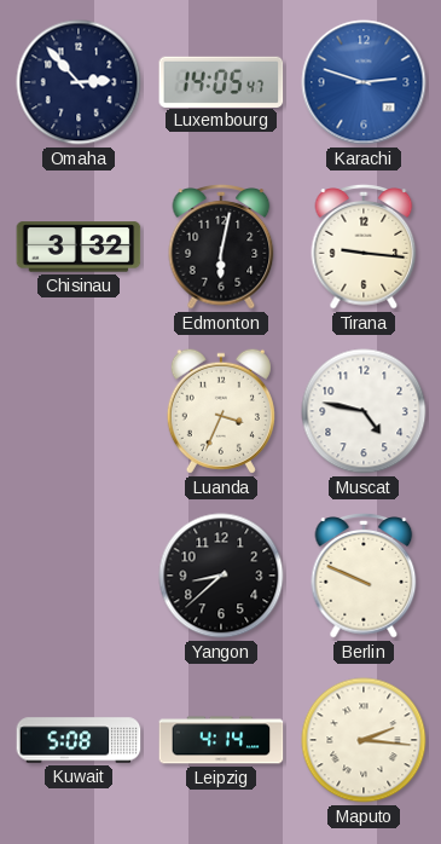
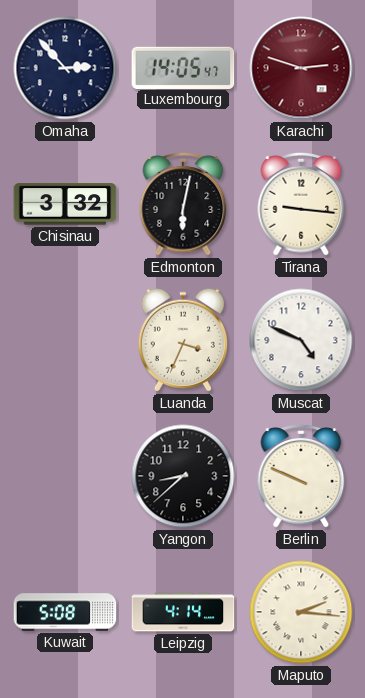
Karachi dial: blue -> burgundy
Muscat: 4:47 -> 4:49
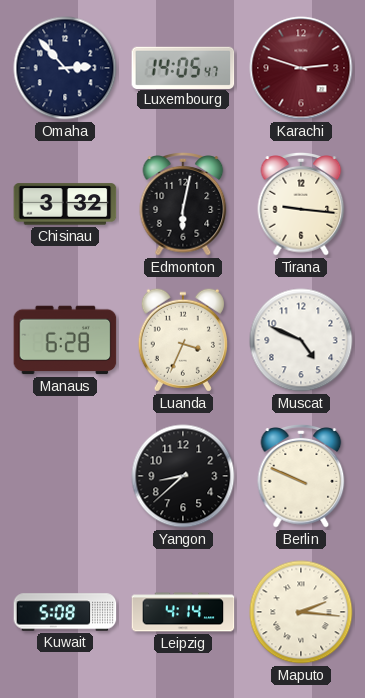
Manaus: none -> 6:28
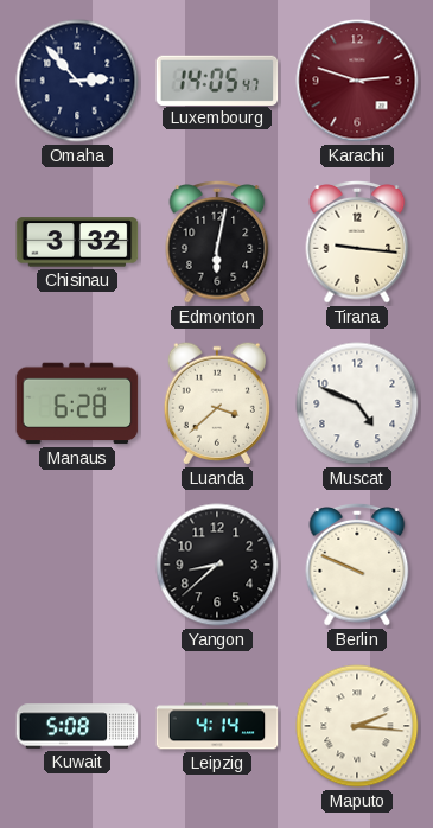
Luanda: 3:34 -> 3:38
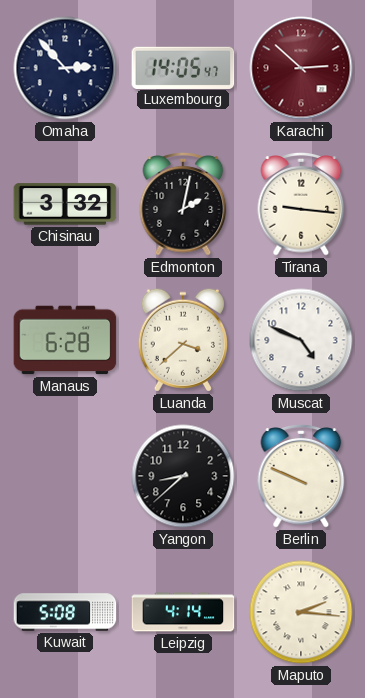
Karachi: 2:48 -> 2:52
Edmonton: 6:02 -> 2:02
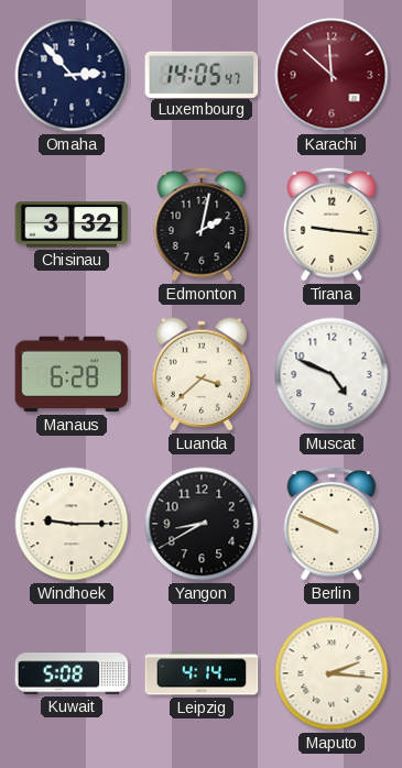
Karachi: 2:52 -> 11:52
Windhoek: none -> 9:15
Yangon: 8:38 -> 8:40
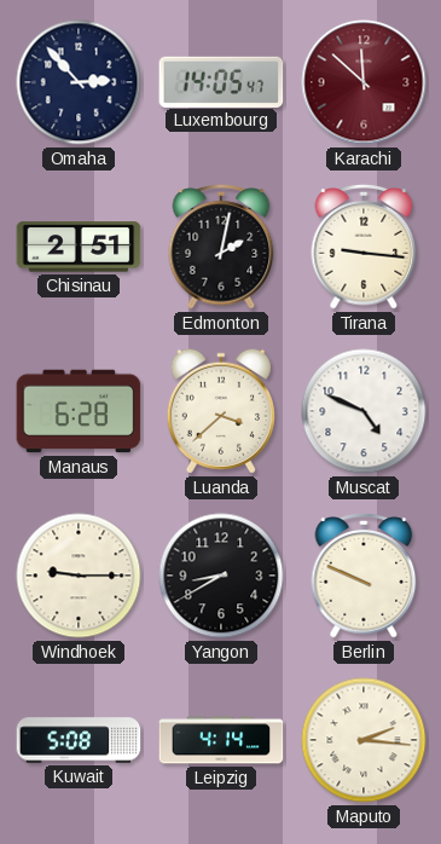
Chisinau: 3:32 -> 2:51
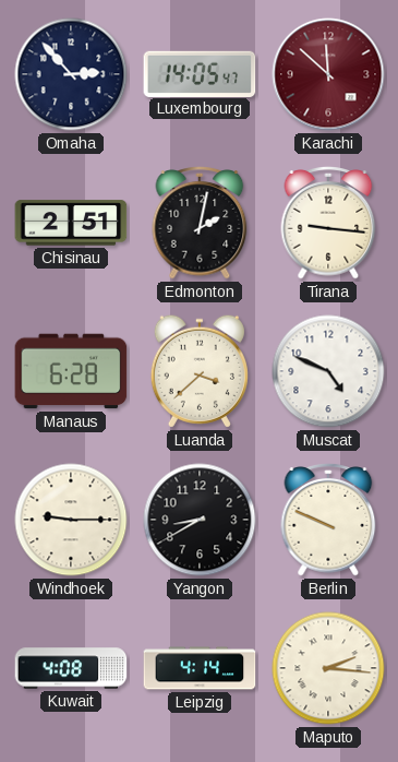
Kuwait: 5:08 -> 4:08
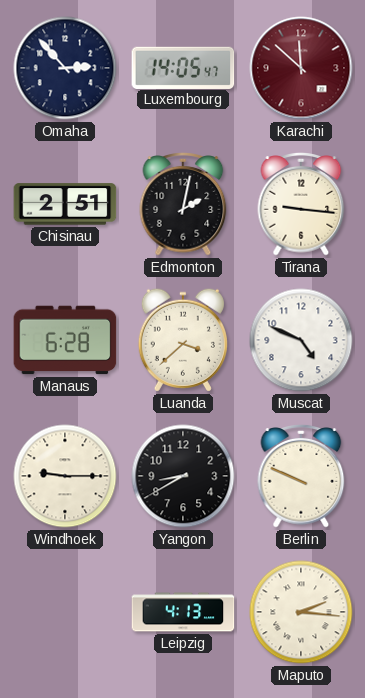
Kuwait: 4:08 -> none
Leipzig: 4:14 -> 4:13
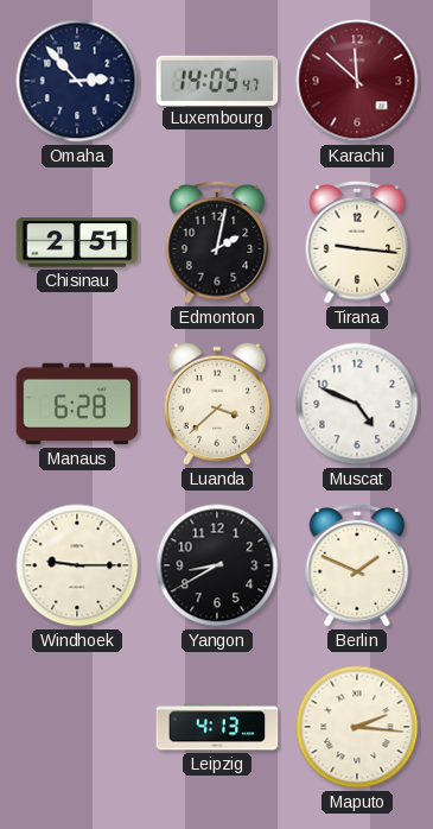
Berlin: 9:49 -> 1:49
